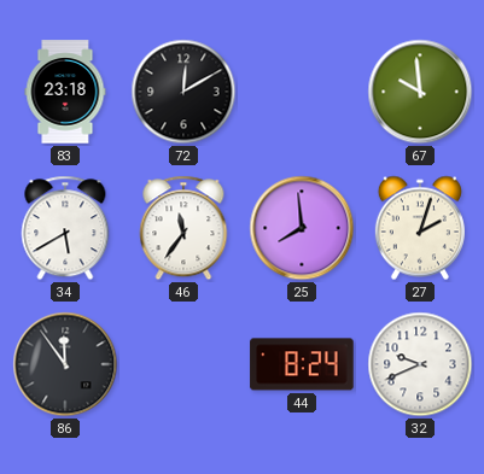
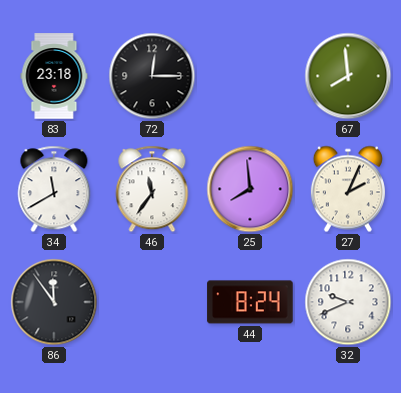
72: 12:10 -> 12:15
67: 9:59 -> 7:59
34: 5:40 -> 11:40
27: 2:03 -> 2:04
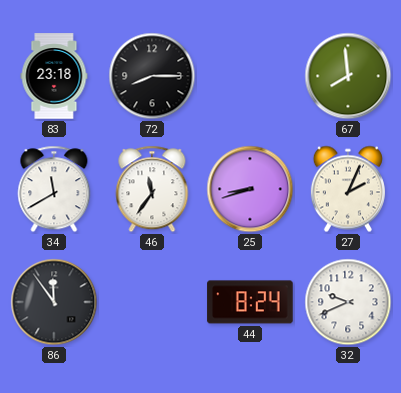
72: 12:15 -> 8:15
25: 7:59 -> 8:42
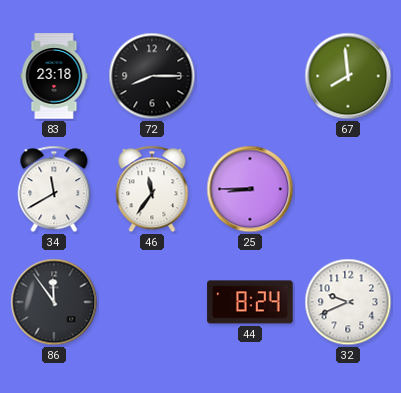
25: 8:42 -> 8:45
27: 2:04 -> none
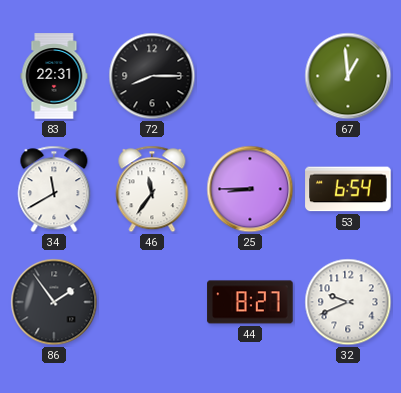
83: 23:18 -> 22:31
67: 7:59 -> 12:59
53: none -> 6:54
86: 11:54 -> 1:54
44: 8:24 -> 8:27
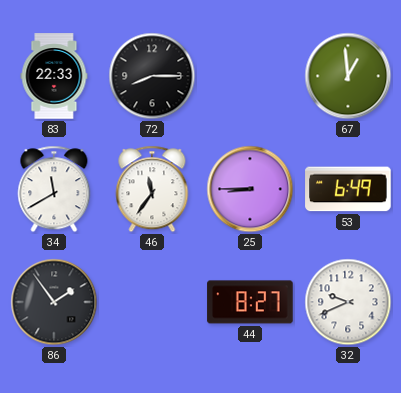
83: 22:31 -> 22:33
53: 6:54 -> 6:49
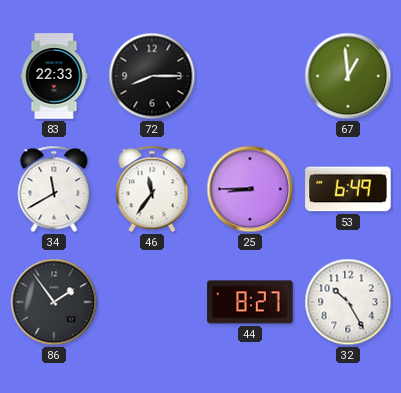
32: 9:41 -> 10:25
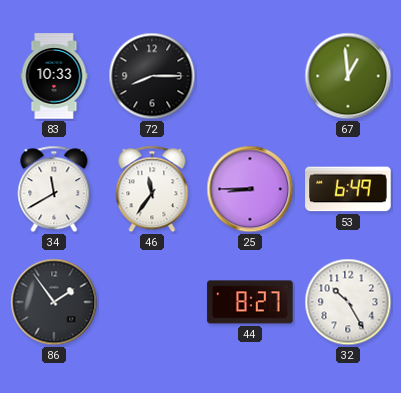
83: 22:33 -> 10:33
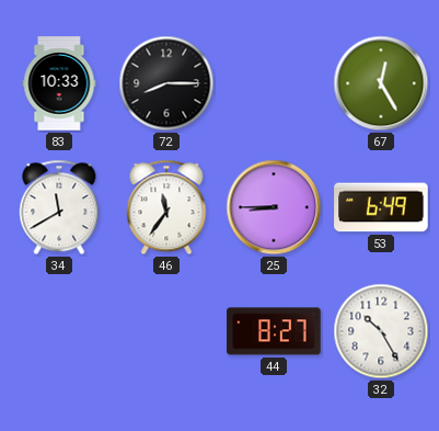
67: 12:59 -> 12:25
86: 1:54 -> none
